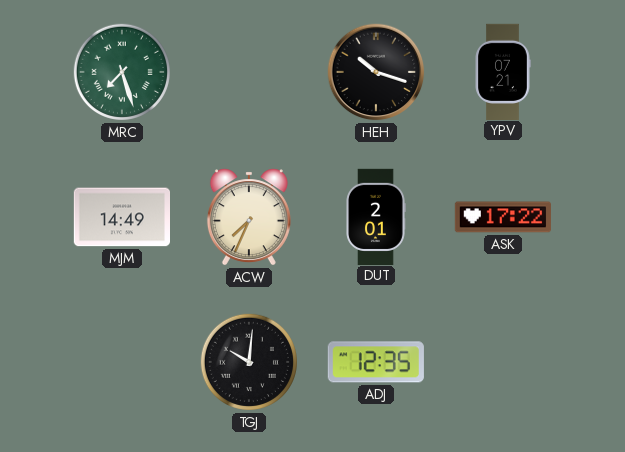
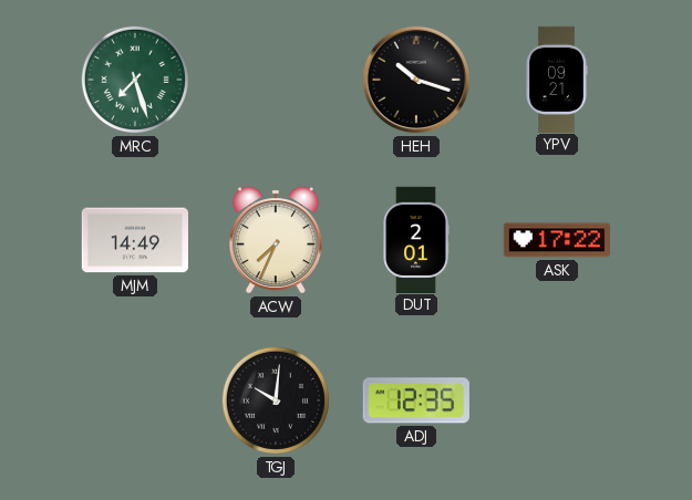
YPV: 07:21 -> 09:21
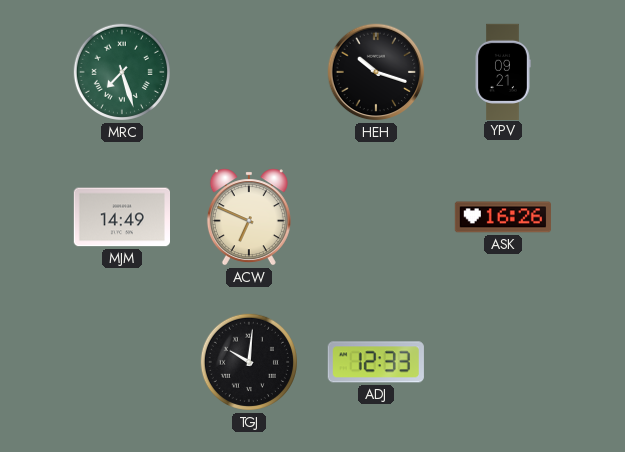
ACW: 7:34 -> 6:49
DUT: 2:01 -> none
ASK: 17:22 -> 16:26
ADJ: 12:35 -> 12:33
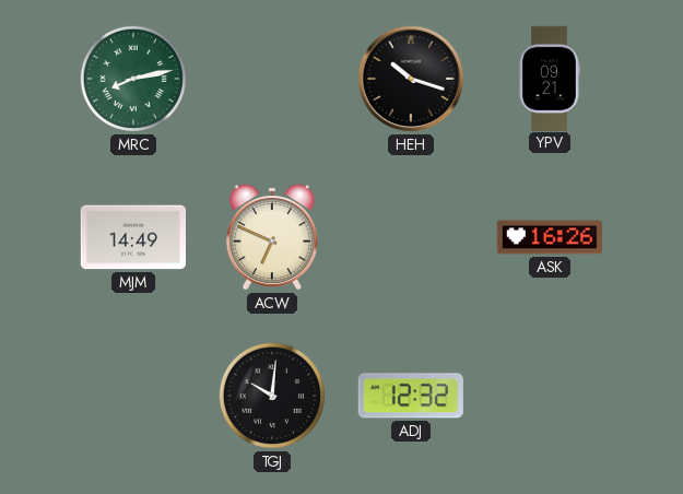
MRC: 7:27 -> 8:13
ADJ: 12:33 -> 12:32
